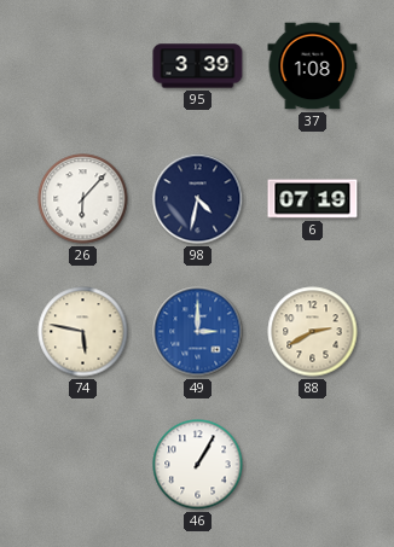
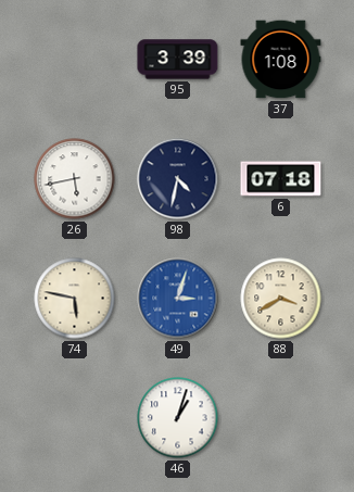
26: 6:07 -> 5:43
6: 07:19 -> 07:18
49: 3:00 -> 3:03
88: 2:40 -> 3:40
46: 1:05 -> 1:03
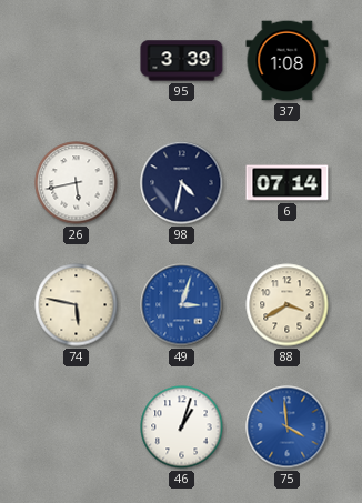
6: 07:18 -> 07:14
75: none -> 3:59
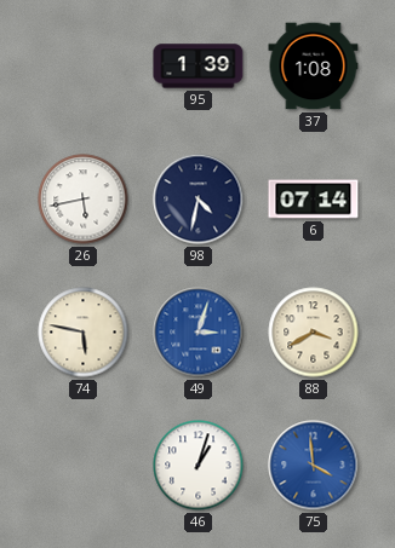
95: 3:39 -> 1:39
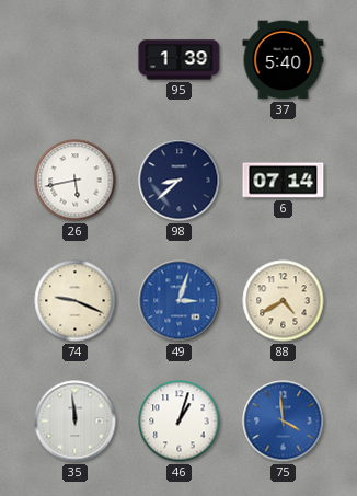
37: 1:08 -> 5:40
98: 4:32 -> 8:38
74: 5:47 -> 9:19
88: 3:40 -> 4:40
35: none -> 11:59
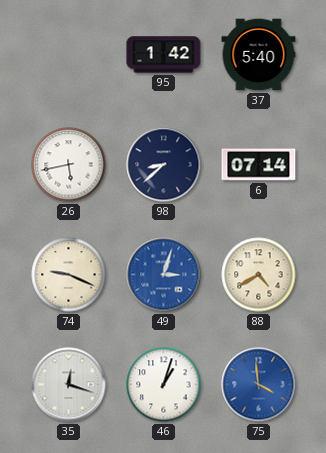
95: 1:39 -> 1:42
35: 11:59 -> 12:18
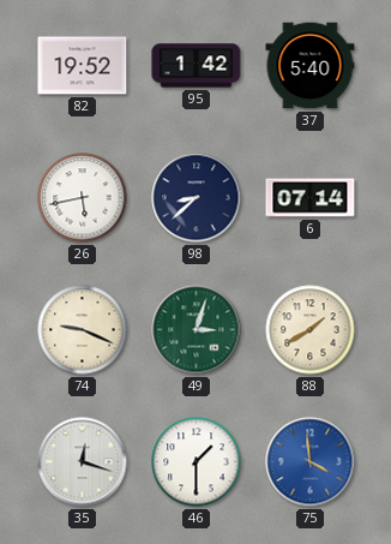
82: none -> 19:52
49 dial: blue -> green
88: 4:40 -> 1:40
46: 1:03 -> 1:30
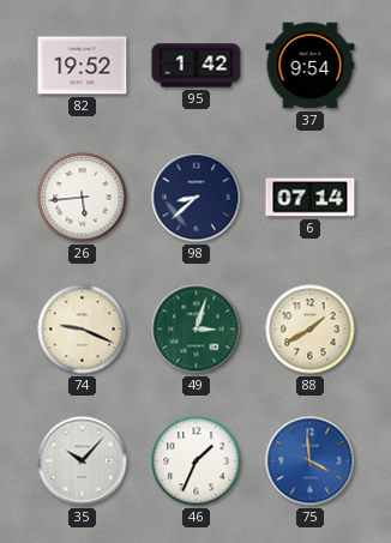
37: 5:40 -> 9:54
26: 5:43 -> 5:44
35: 12:18 -> 10:07
46: 1:30 -> 1:34
